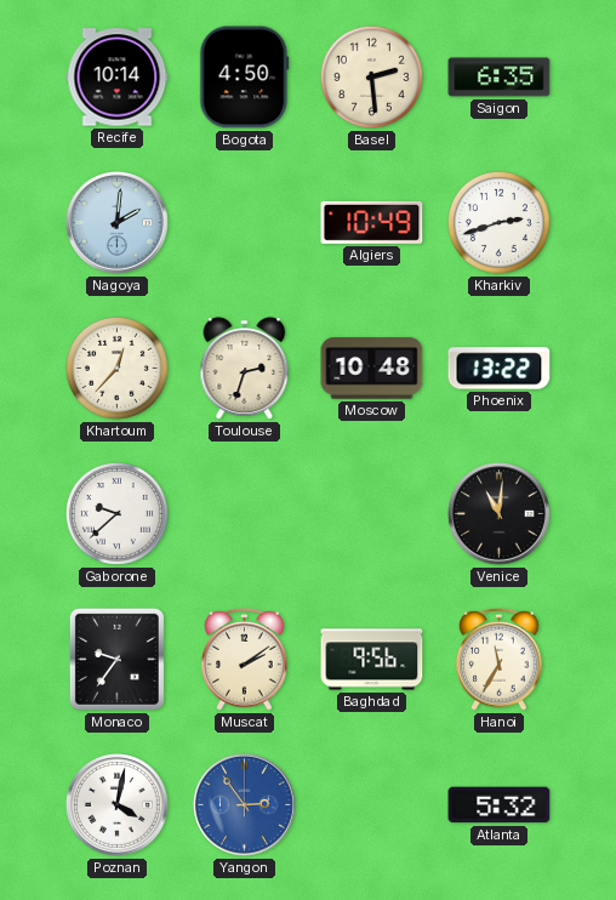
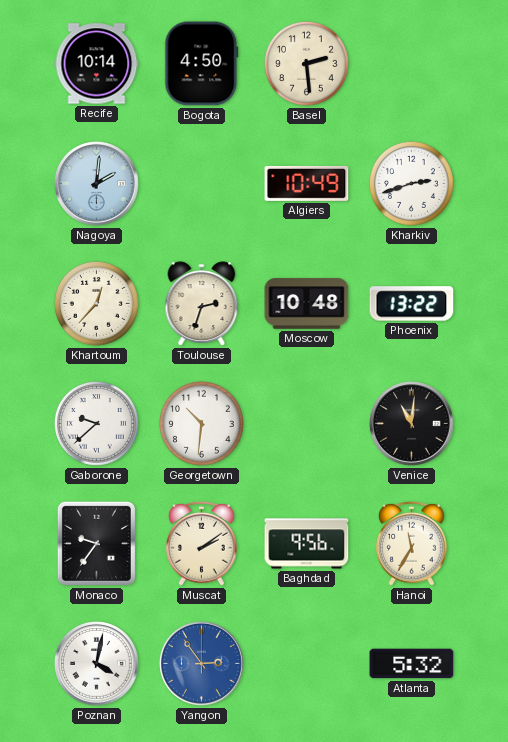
Saigon: 6:35 -> none
Georgetown: none -> 10:31
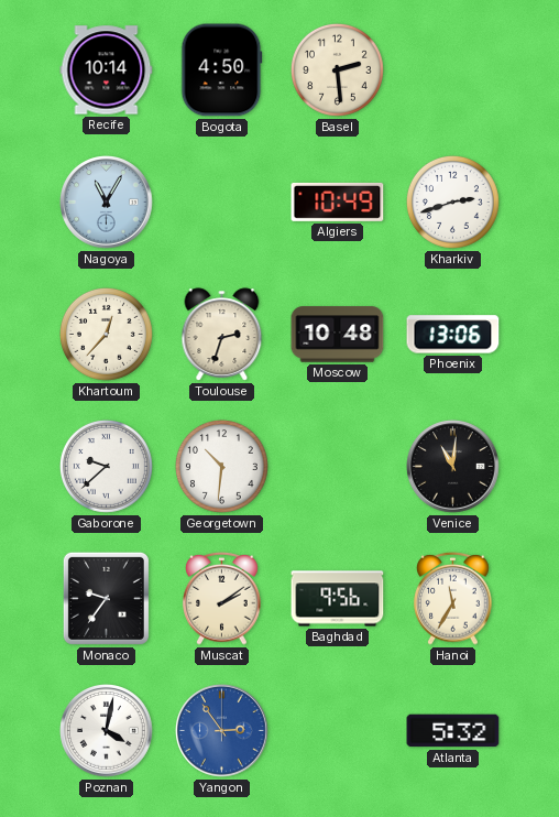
Nagoya: 2:01 -> 11:05
Phoenix: 13:22 -> 13:06
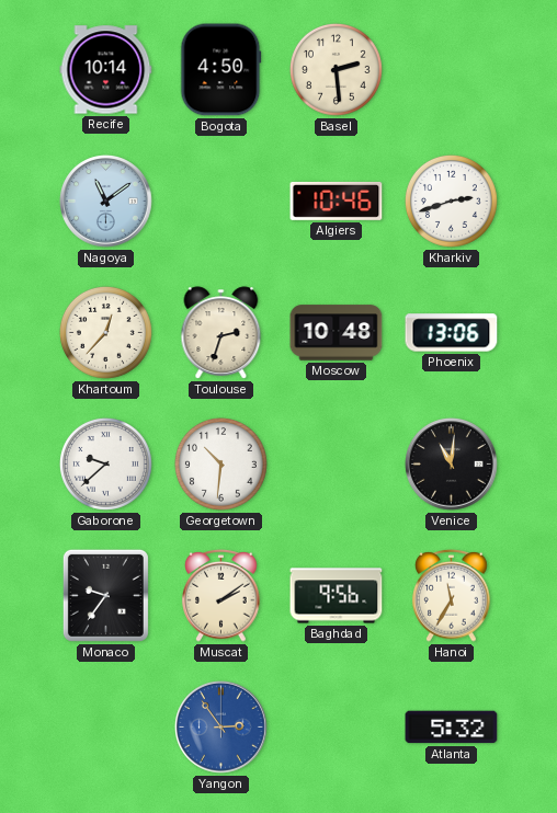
Nagoya: 11:05 -> 11:09
Algiers: 10:49 -> 10:46
Poznan: 4:02 -> none
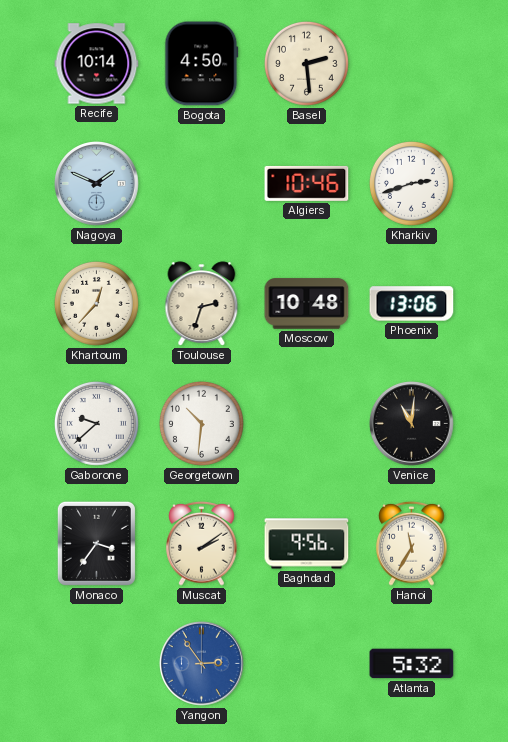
Nagoya: 11:09 -> 1:49
Monaco: 9:36 -> 3:36
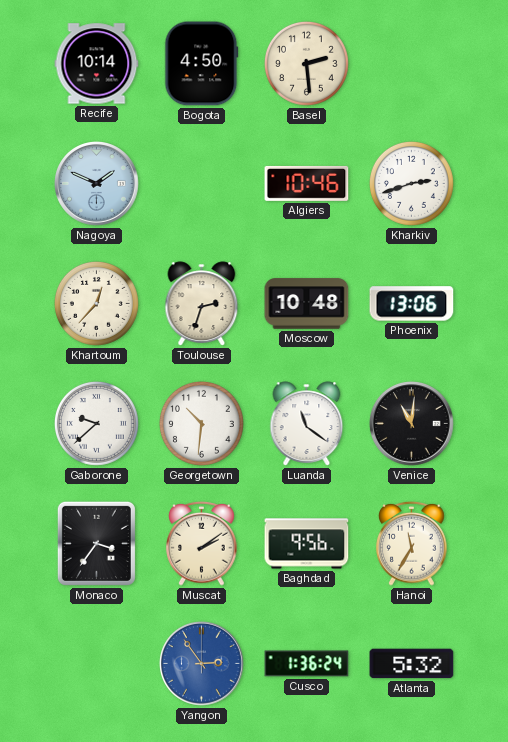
Luanda: none -> 11:21
Cusco: none -> 1:36
